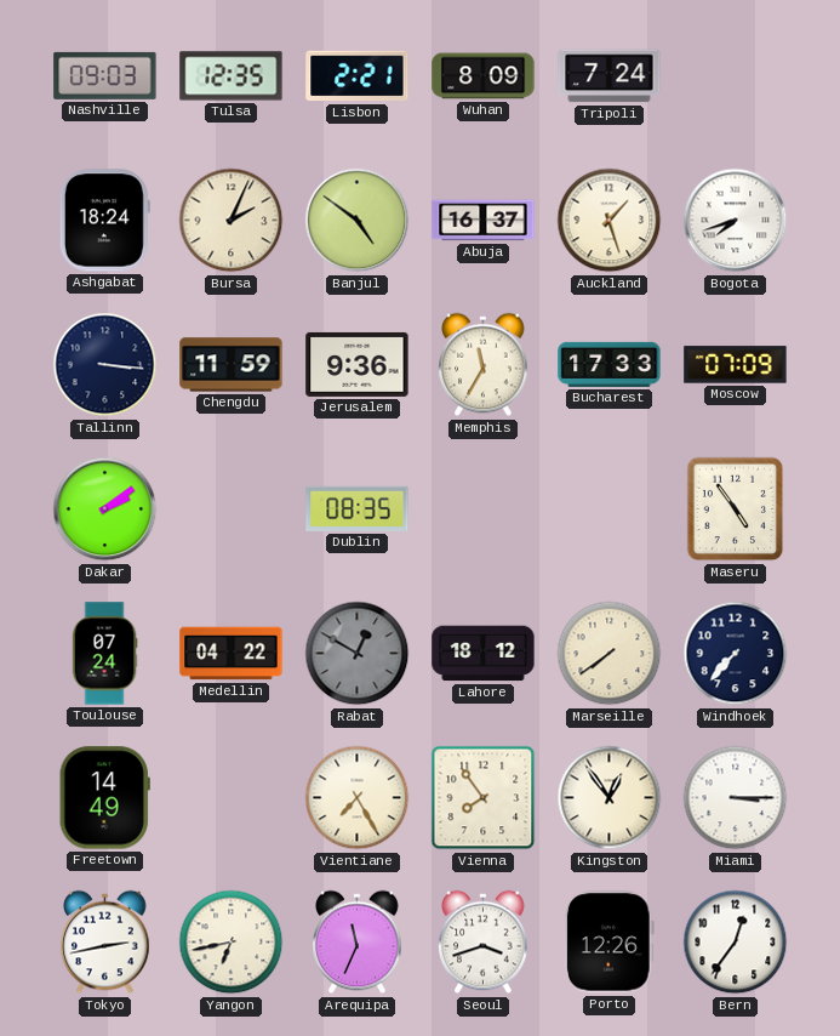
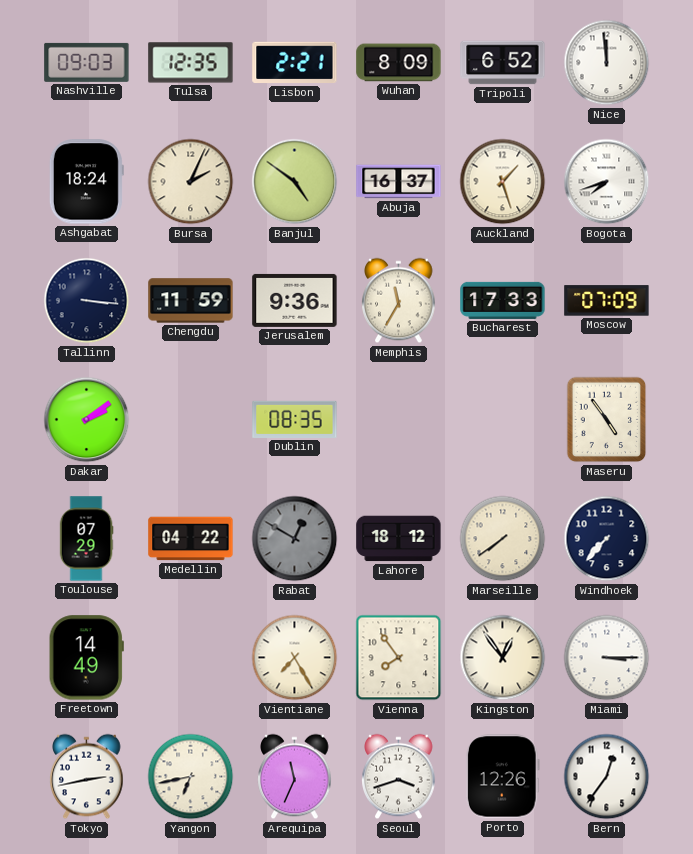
Tripoli: 7:24 -> 6:52
Nice: none -> 11:59
Toulouse: 07:24 -> 07:29
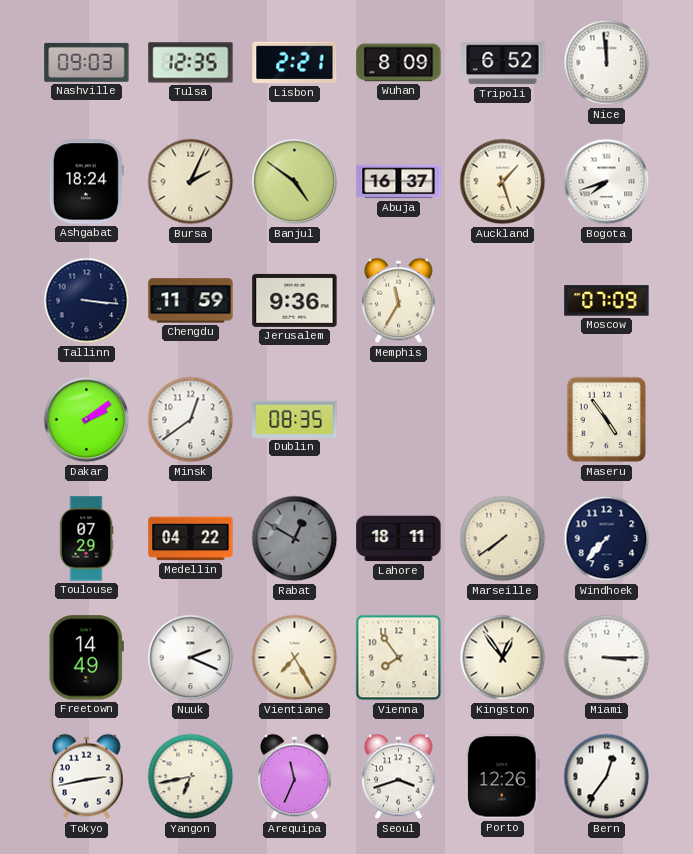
Bucharest: 17:33 -> none
Minsk: none -> 12:39
Lahore: 18:12 -> 18:11
Nuuk: none -> 2:19
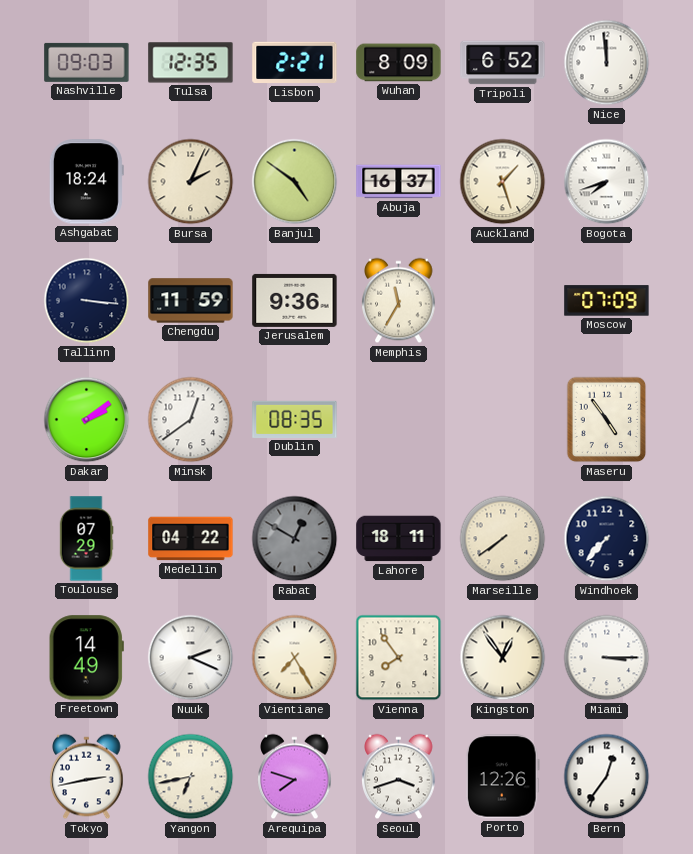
Arequipa: 11:34 -> 7:48
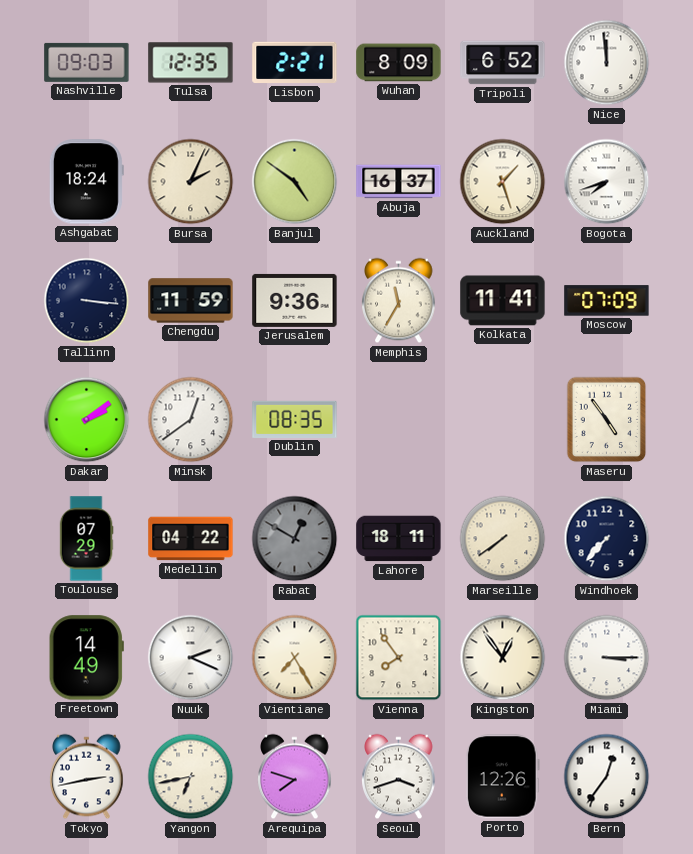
Kolkata: none -> 11:41
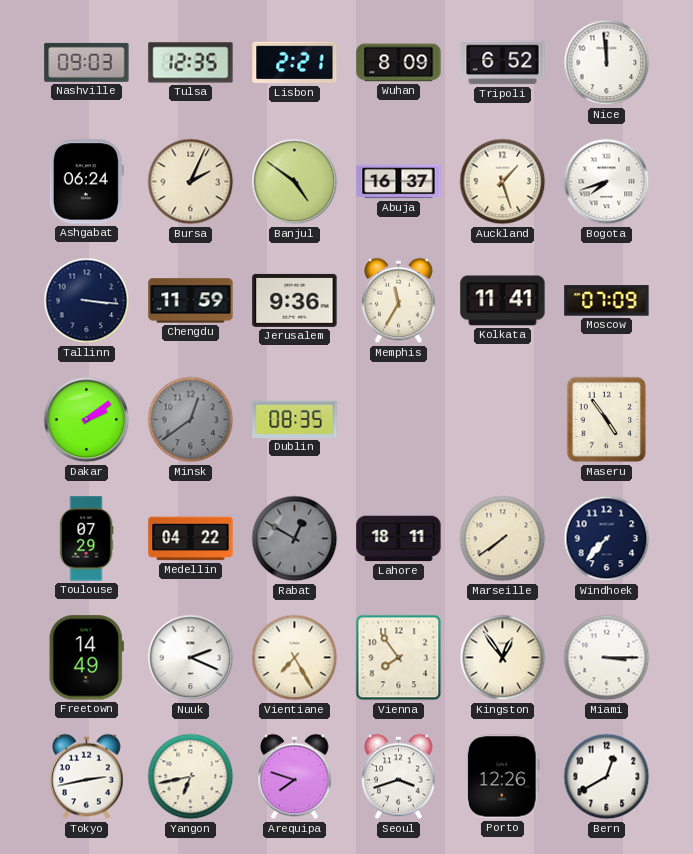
Ashgabat: 18:24 -> 06:24
Minsk dial: white -> grey
Bern: 12:36 -> 12:40
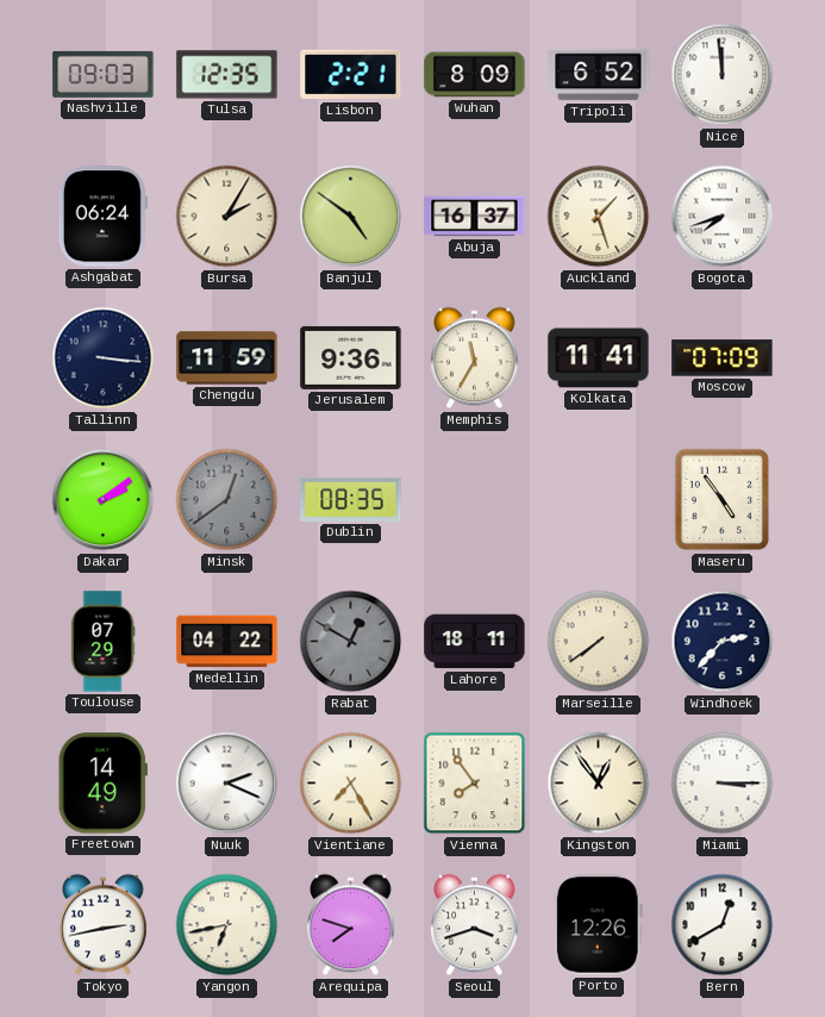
Bursa: 2:04 -> 2:05
Windhoek: 7:37 -> 2:37
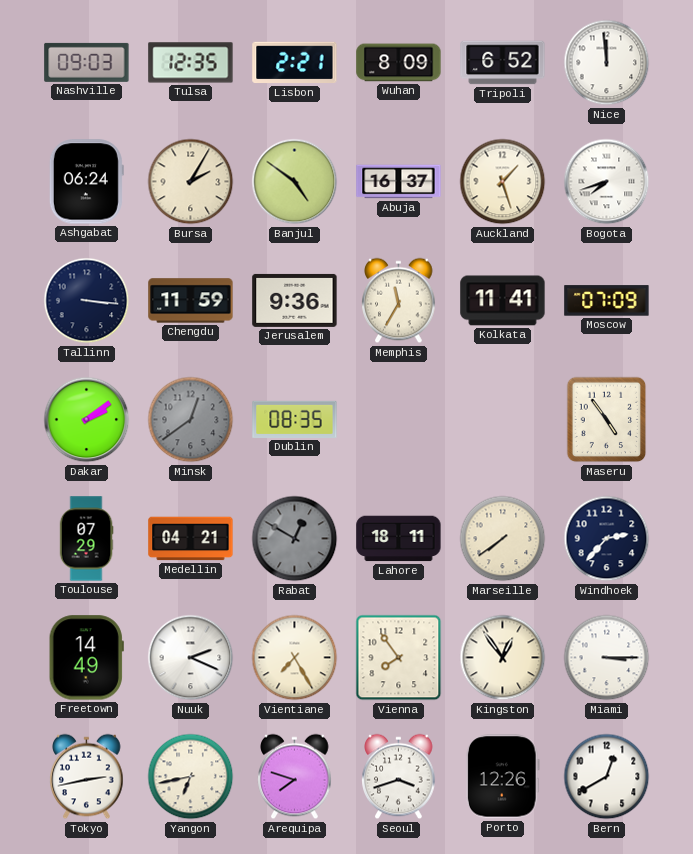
Medellin: 04:22 -> 04:21
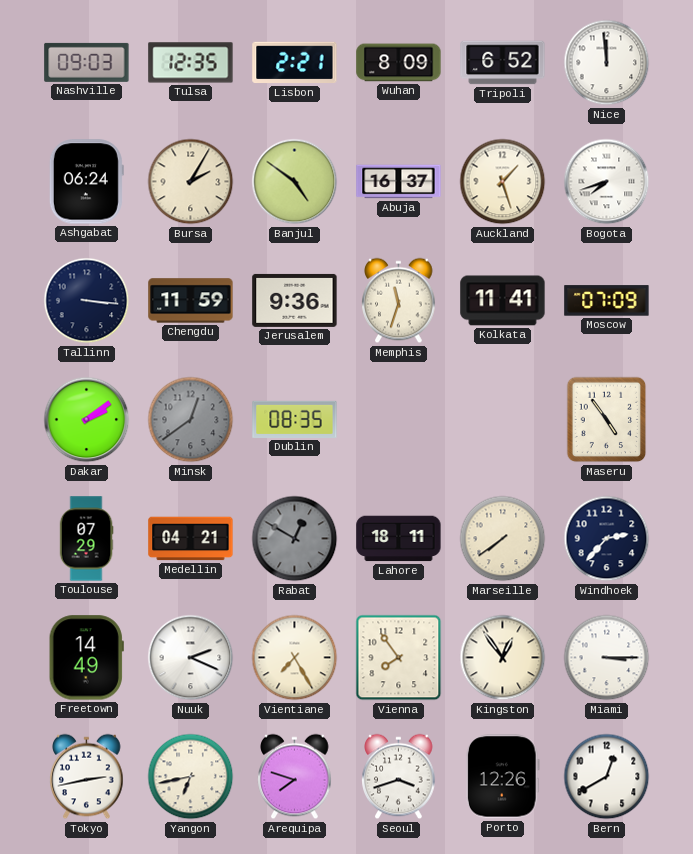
Memphis: 11:35 -> 11:33
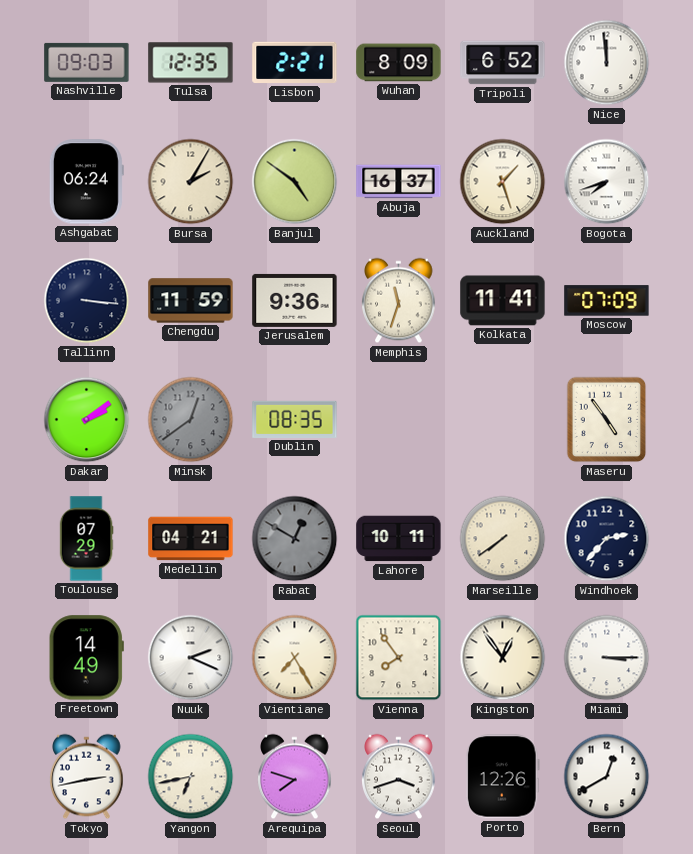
Lahore: 18:11 -> 10:11
